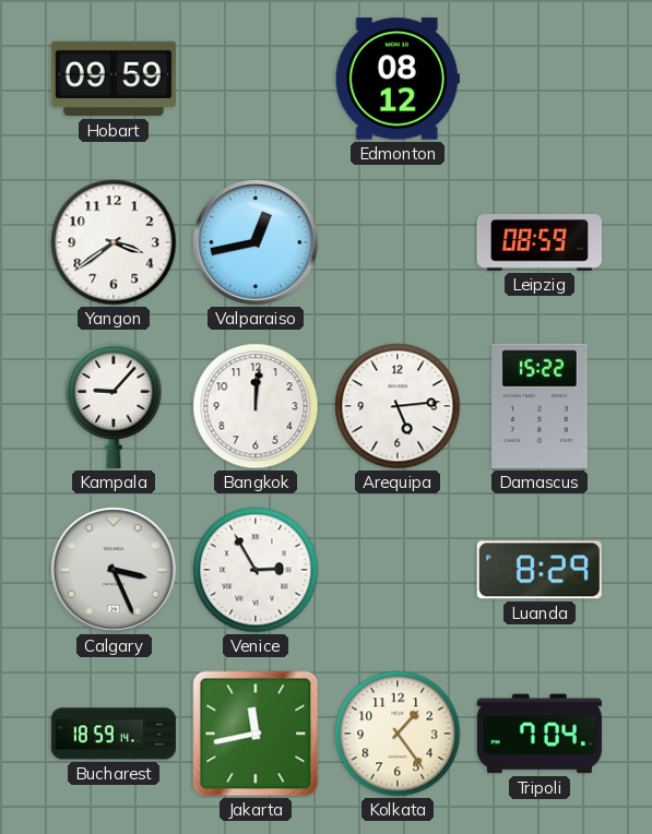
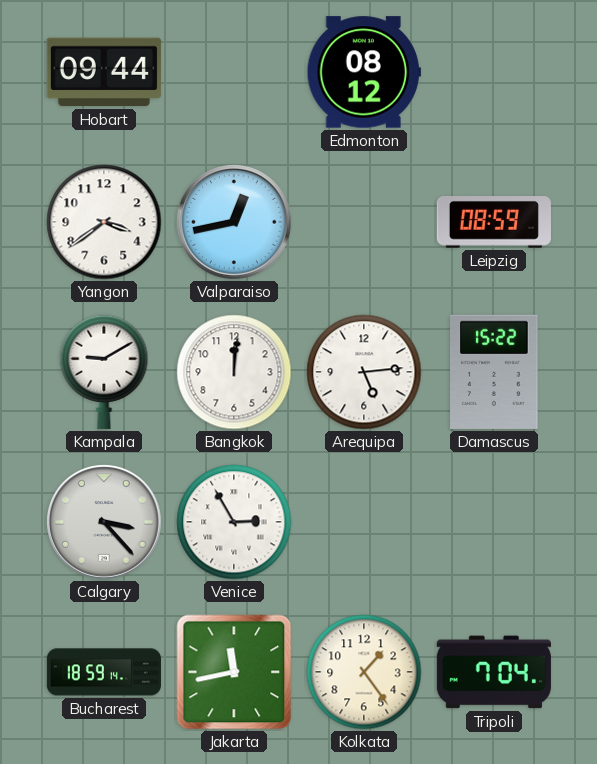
Hobart: 09:59 -> 09:44
Kampala: 9:07 -> 9:10
Calgary: 3:26 -> 3:23
Luanda: 8:29 -> none
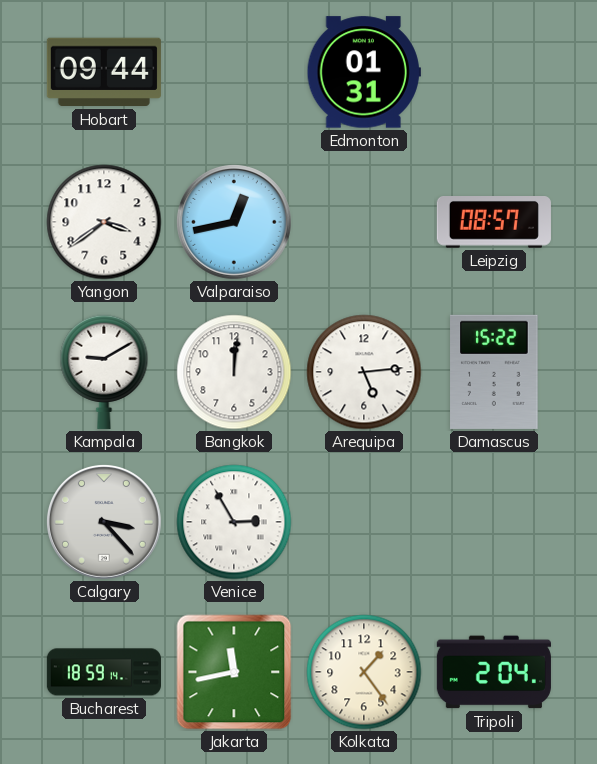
Edmonton: 08:12 -> 01:31
Leipzig: 08:59 -> 08:57
Tripoli: 7:04 -> 2:04
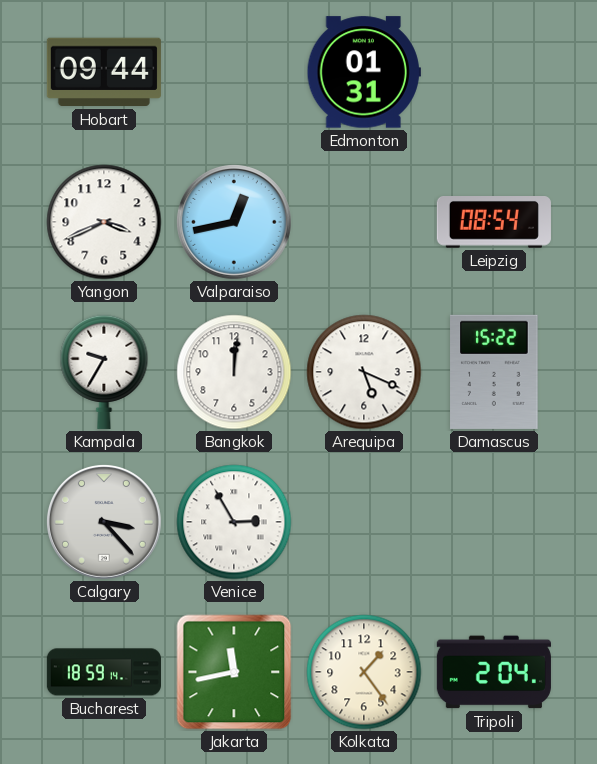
Yangon: 3:39 -> 3:41
Leipzig: 08:57 -> 08:54
Kampala: 9:10 -> 9:35
Arequipa: 5:14 -> 5:19
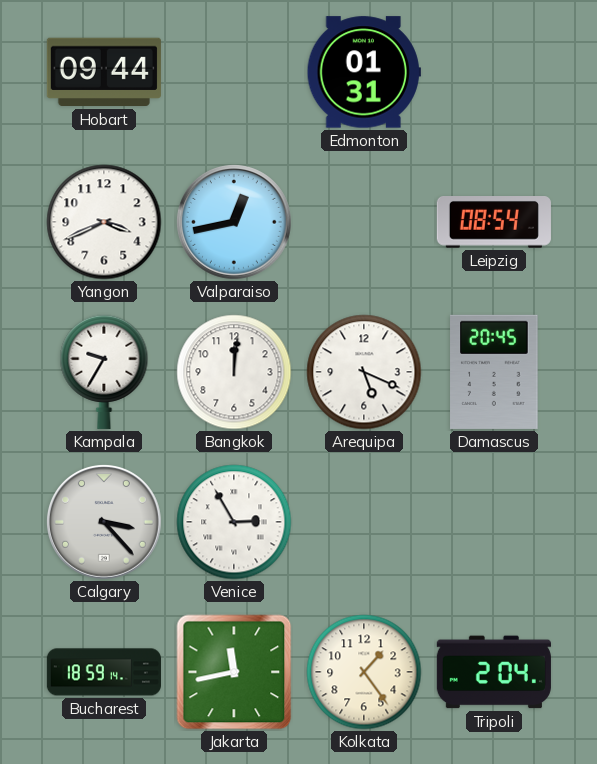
Damascus: 15:22 -> 20:45
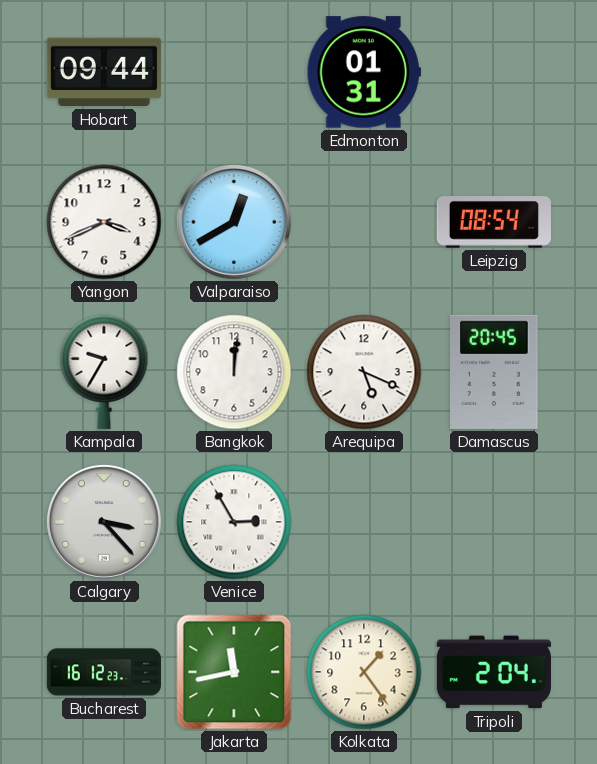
Valparaiso: 12:43 -> 12:40
Bucharest: 18:59 -> 16:12
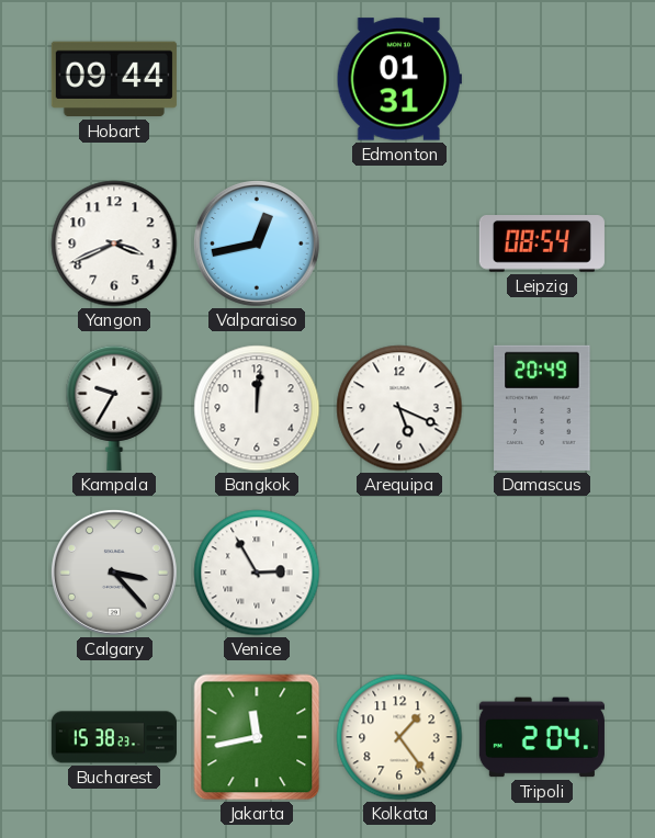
Valparaiso: 12:40 -> 12:43
Damascus: 20:45 -> 20:49
Bucharest: 16:12 -> 15:38
